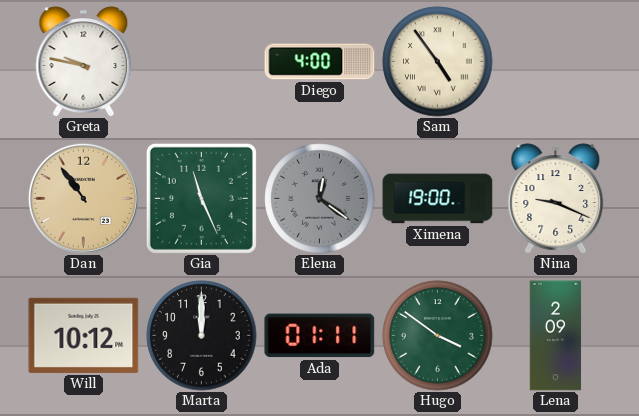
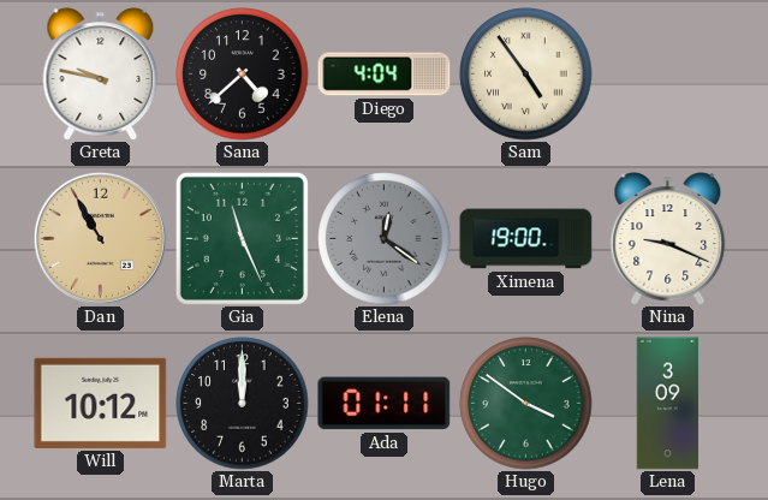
Sana: none -> 4:38
Diego: 4:00 -> 4:04
Dan: 10:54 -> 10:55
Lena: 2:09 -> 3:09
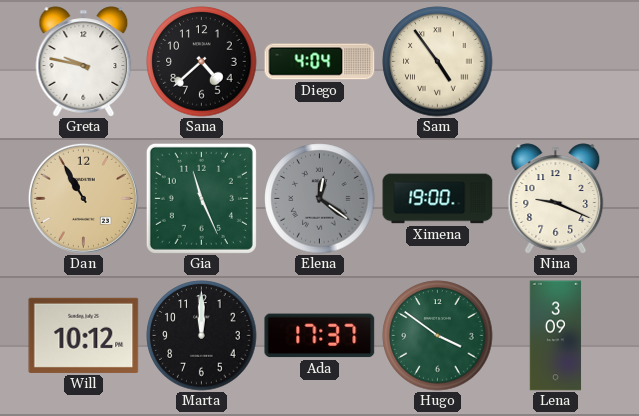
Ada: 01:11 -> 17:37
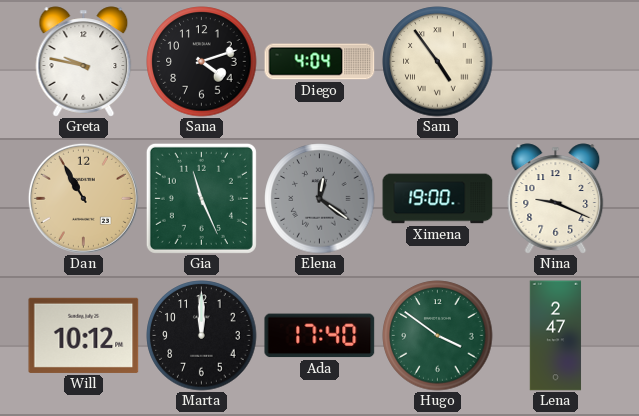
Sana: 4:38 -> 4:12
Ada: 17:37 -> 17:40
Lena: 3:09 -> 2:47
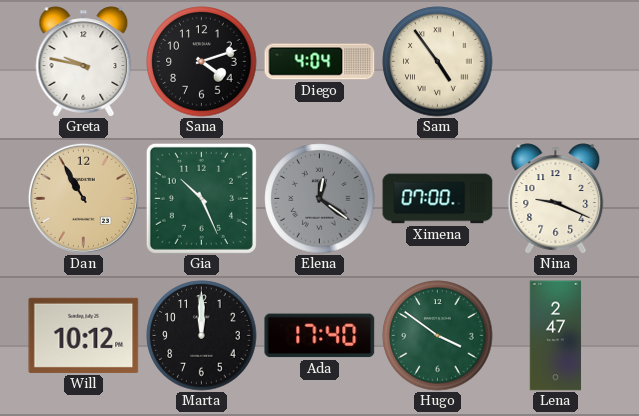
Gia: 11:26 -> 10:26
Ximena: 19:00 -> 07:00
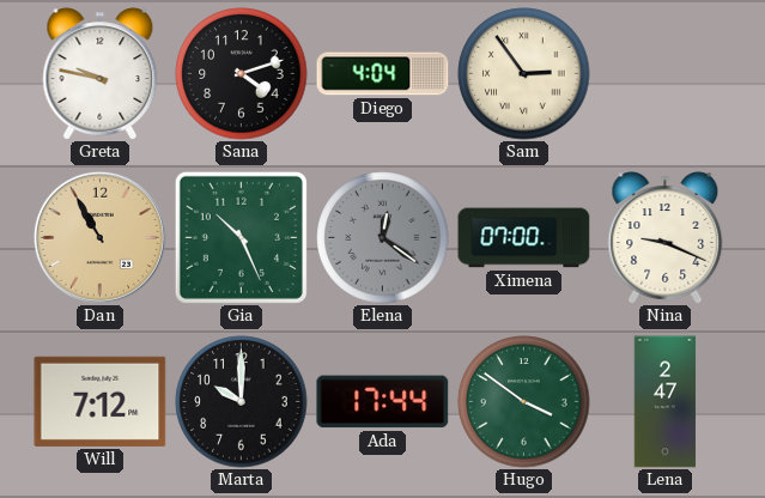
Sam: 4:54 -> 2:54
Will: 10:12 -> 7:12
Marta: 12:00 -> 10:00
Ada: 17:40 -> 17:44
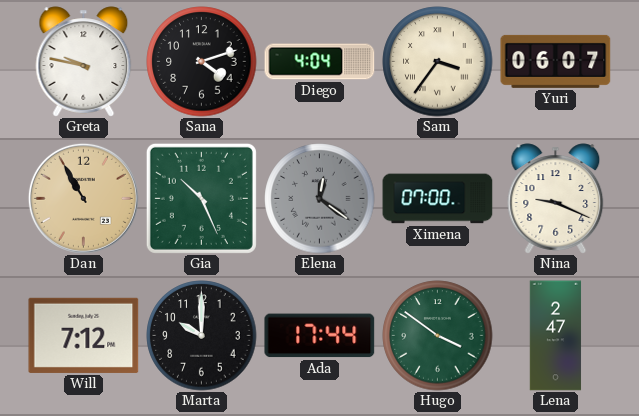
Sam: 2:54 -> 3:36
Yuri: none -> 06:07
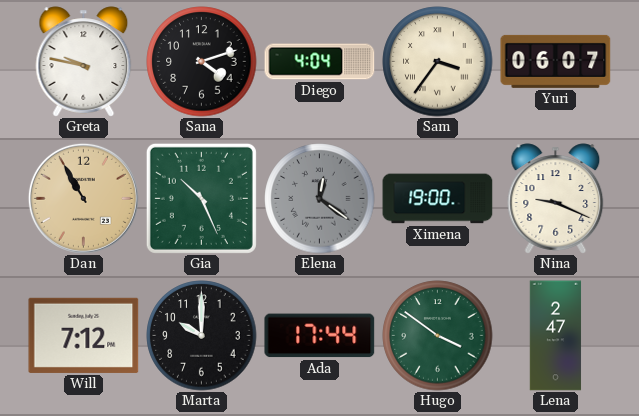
Ximena: 07:00 -> 19:00
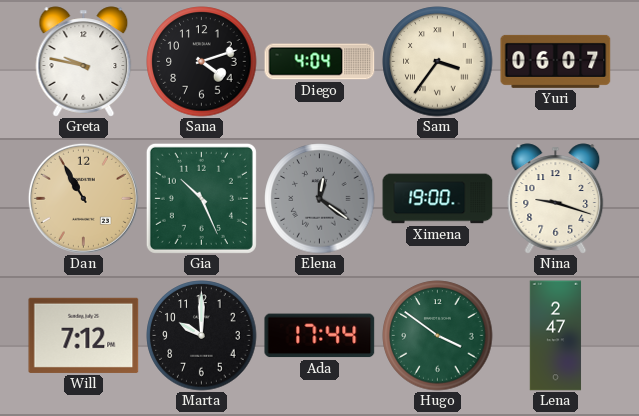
Nina: 9:19 -> 9:18
